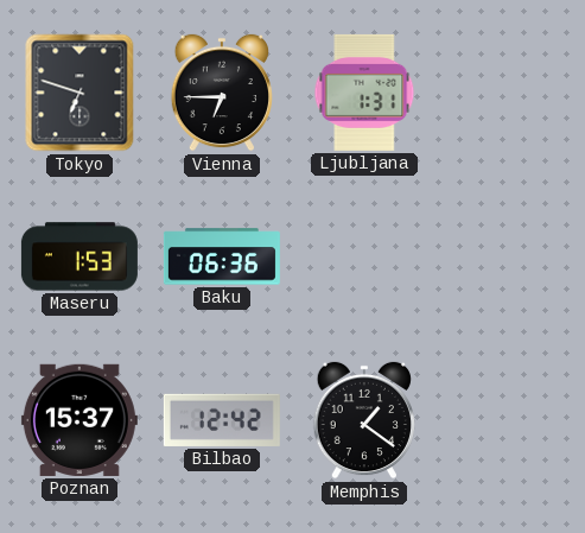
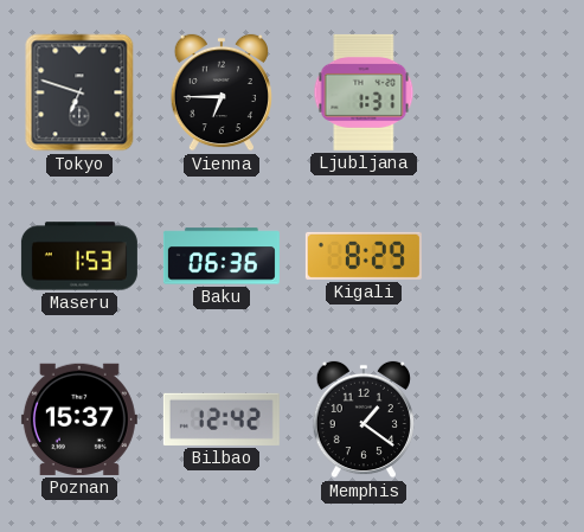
Kigali: none -> 8:29
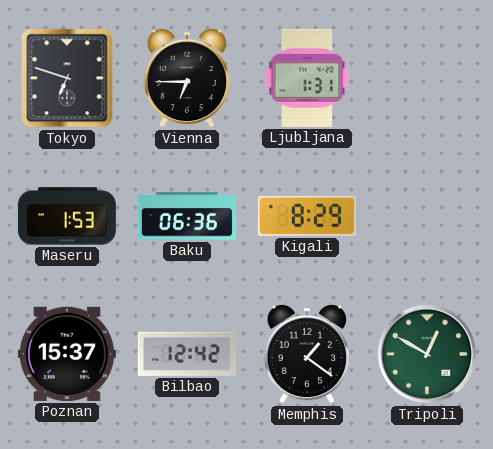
Tripoli: none -> 12:50
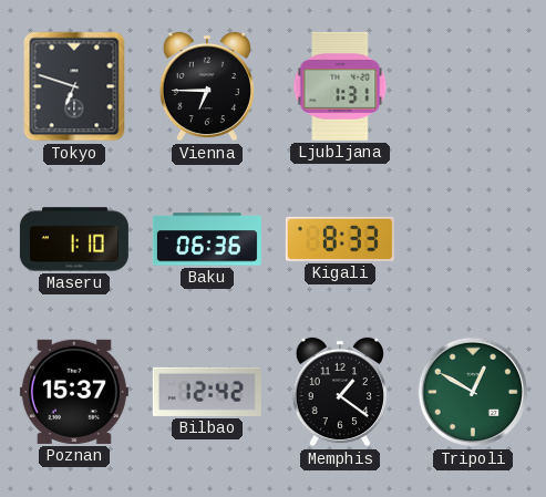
Maseru: 1:53 -> 1:10
Kigali: 8:29 -> 8:33
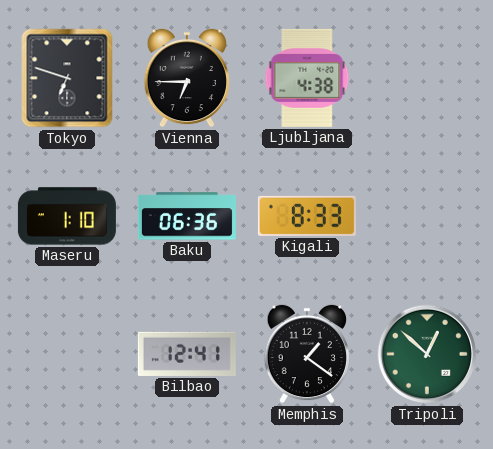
Ljubljana: 1:31 -> 4:38
Poznan: 15:37 -> none
Bilbao: 12:42 -> 12:41
Tripoli: 12:50 -> 12:52
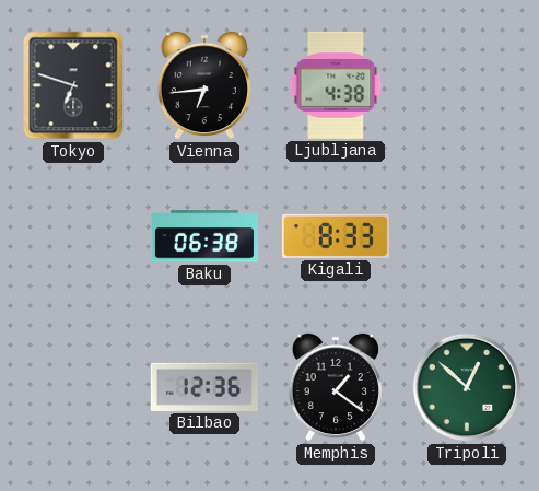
Vienna: 6:45 -> 6:44
Maseru: 1:10 -> none
Baku: 06:36 -> 06:38
Bilbao: 12:41 -> 12:36
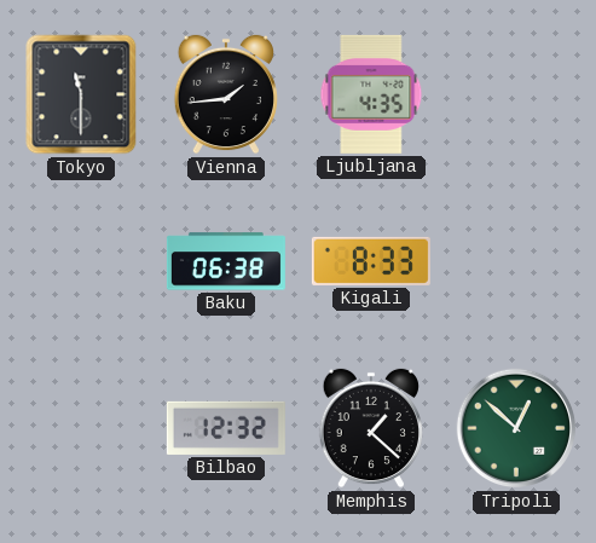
Tokyo: 6:48 -> 11:30
Vienna: 6:44 -> 1:44
Ljubljana: 4:38 -> 4:35
Bilbao: 12:36 -> 12:32
Memphis: 1:21 -> 1:22
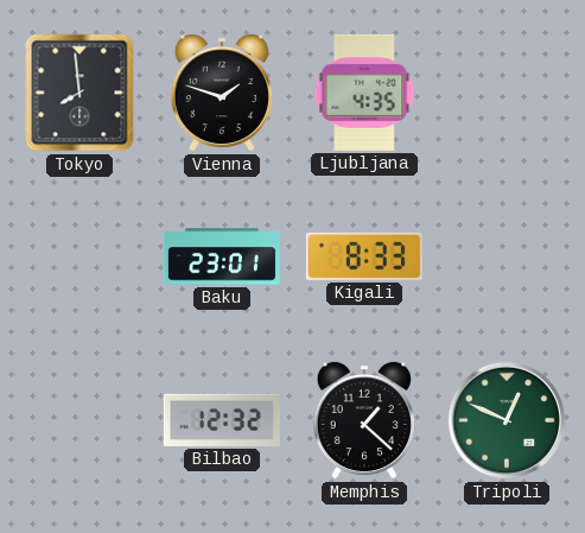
Tokyo: 11:30 -> 7:59
Vienna: 1:44 -> 1:48
Baku: 06:38 -> 23:01
Tripoli: 12:52 -> 12:49
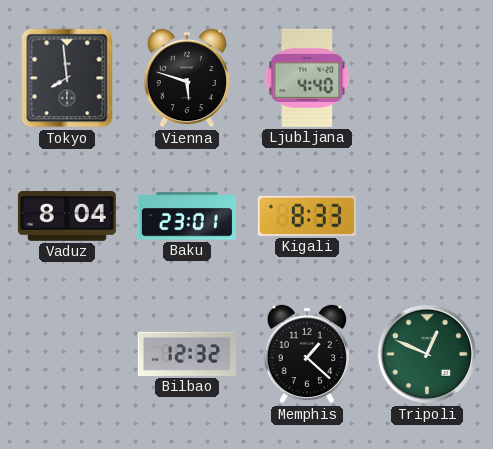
Vienna: 1:48 -> 5:48
Ljubljana: 4:35 -> 4:40
Vaduz: none -> 8:04
